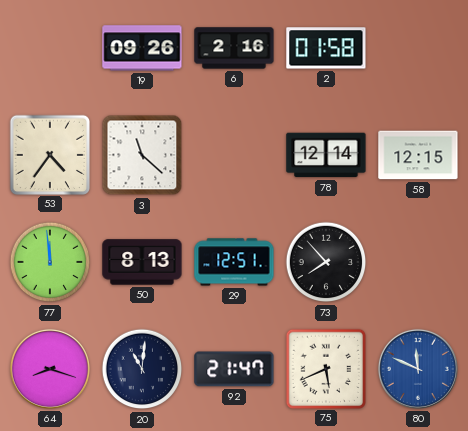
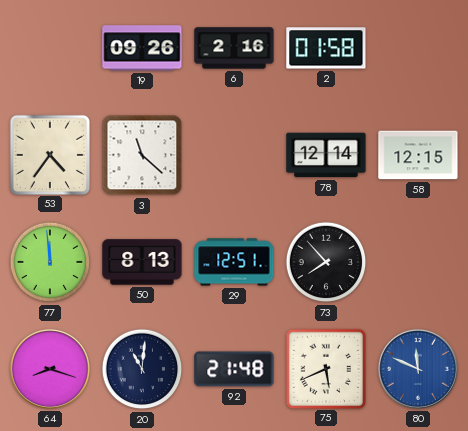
92: 21:47 -> 21:48
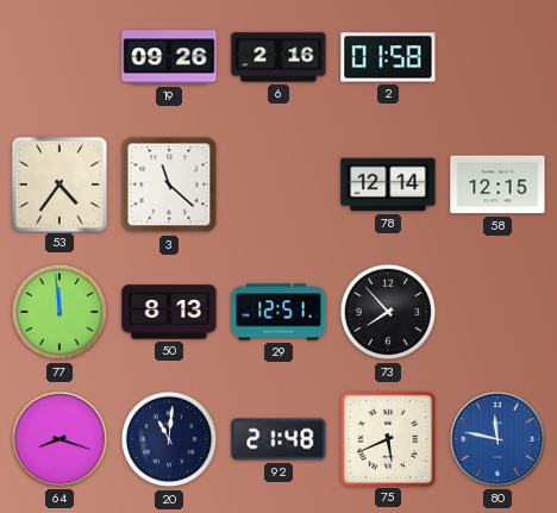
80: 11:49 -> 11:47
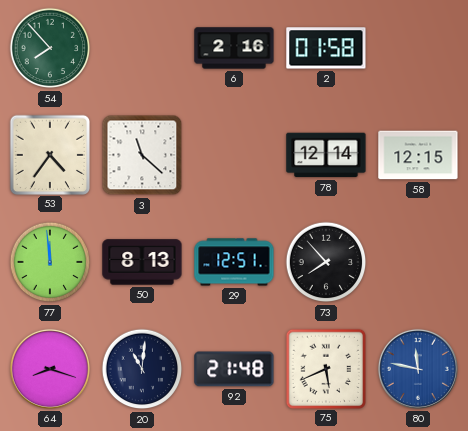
54: none -> 7:53
19: 09:26 -> none
